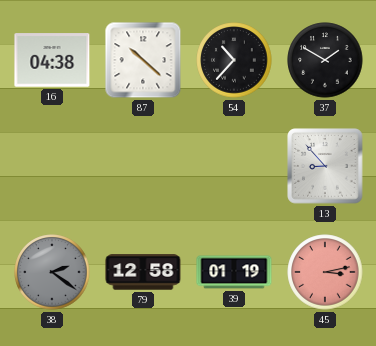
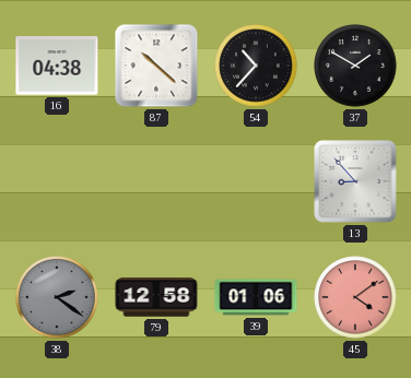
39: 01:19 -> 01:06
45: 3:13 -> 4:09
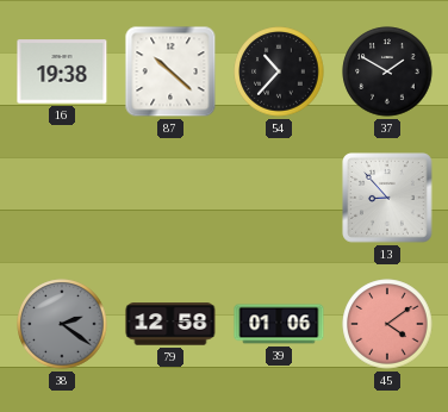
16: 04:38 -> 19:38
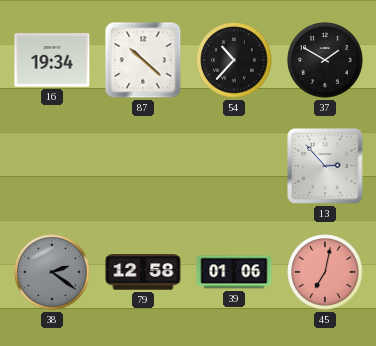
16: 19:38 -> 19:34
13: 8:53 -> 2:53
45: 4:09 -> 7:02
